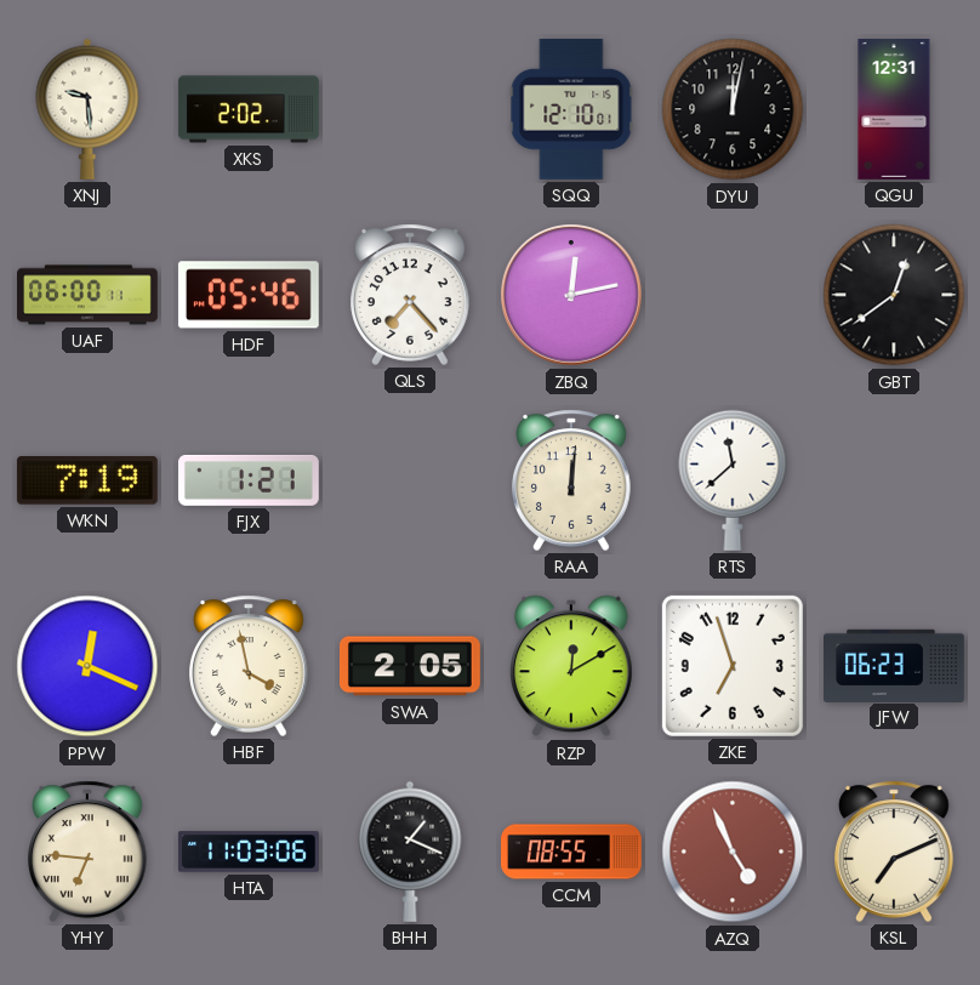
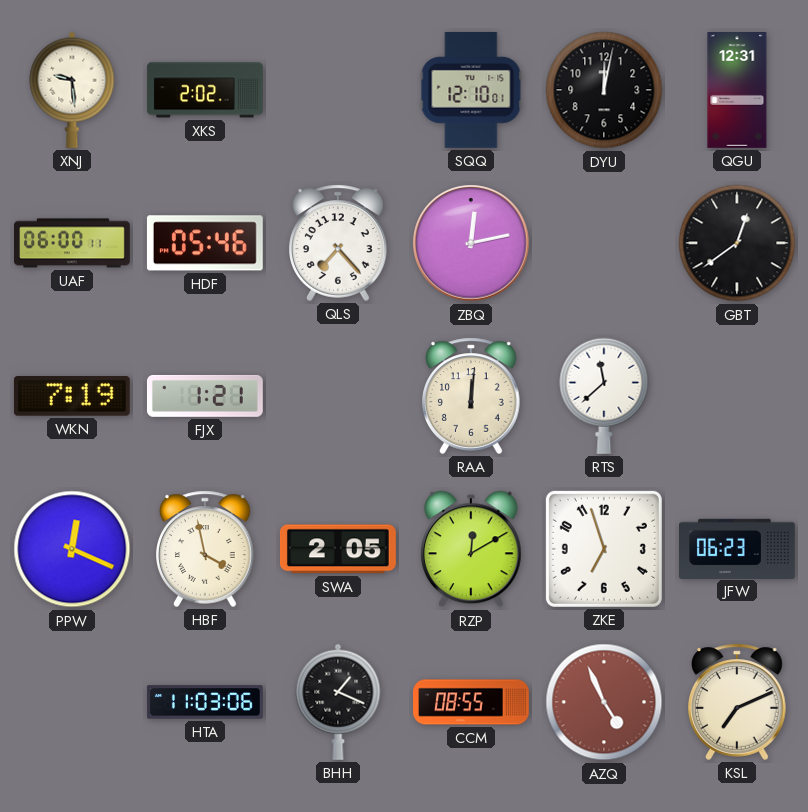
YHY: 6:46 -> none
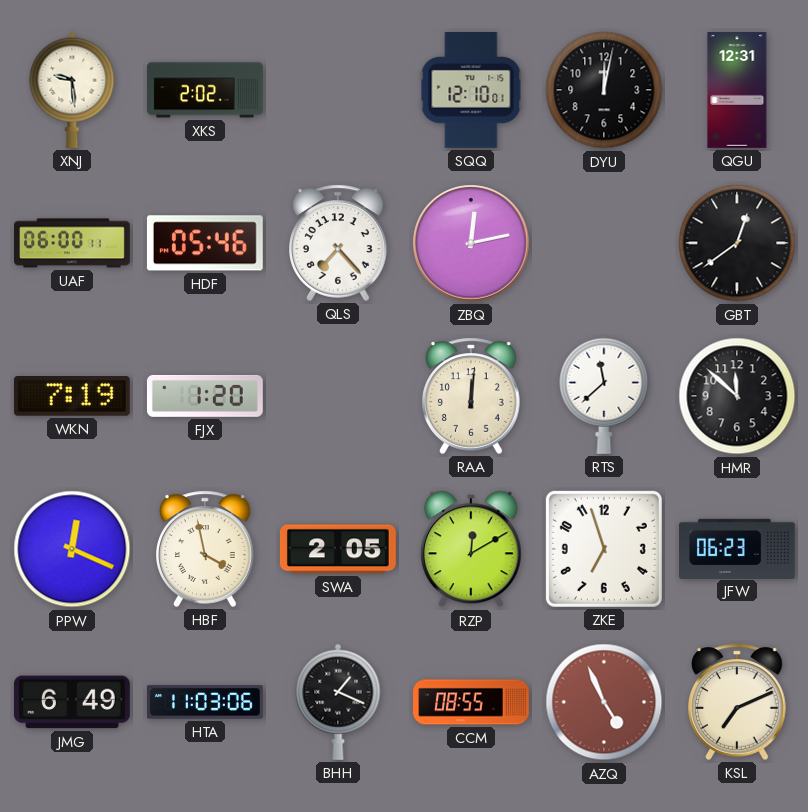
FJX: 1:21 -> 1:20
HMR: none -> 11:52
JMG: none -> 6:49
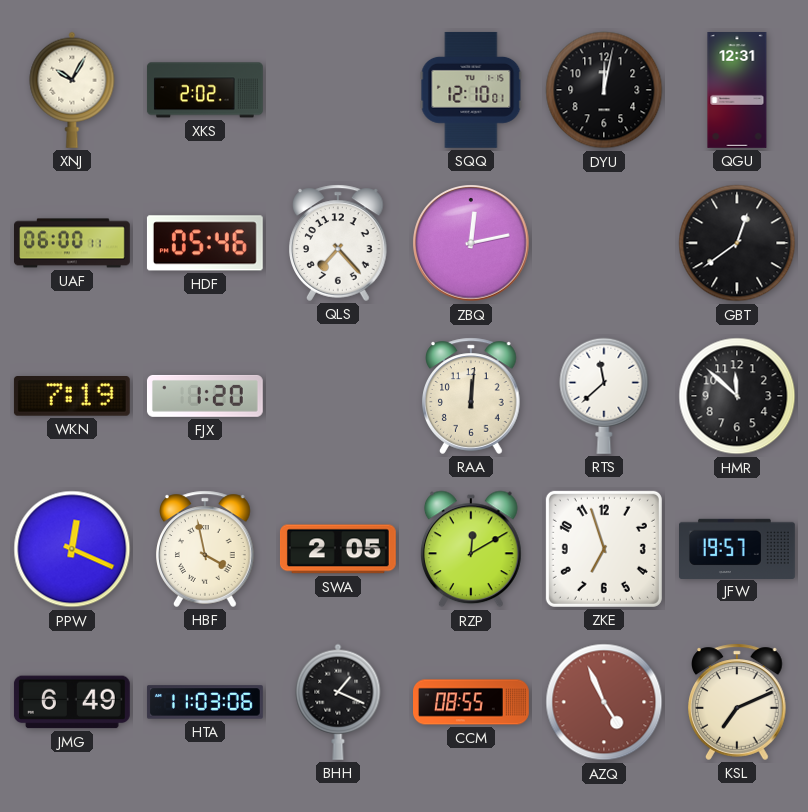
XNJ: 9:29 -> 10:05
JFW: 06:23 -> 19:57
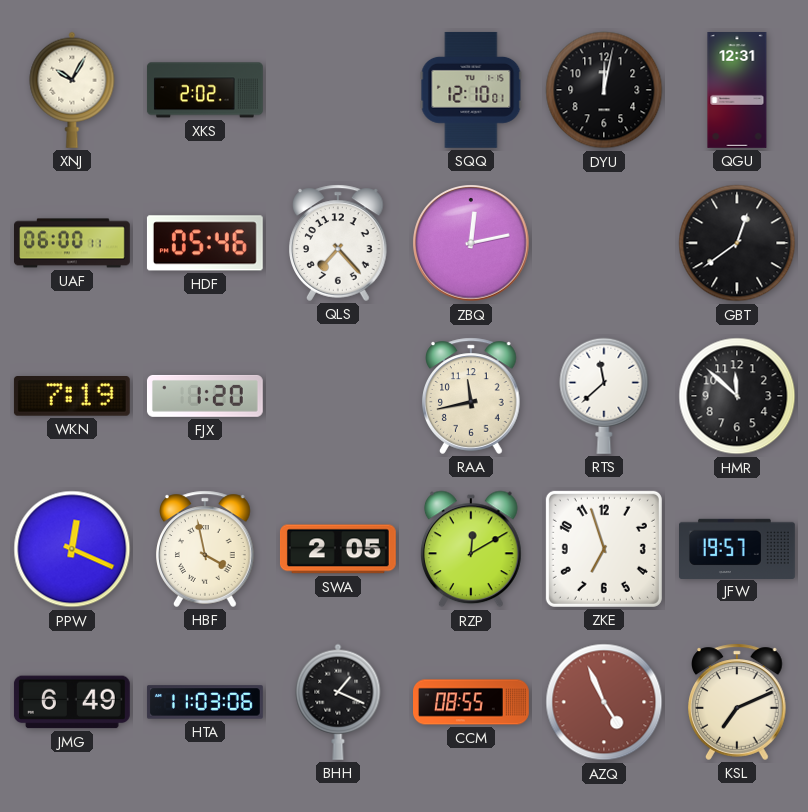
RAA: 12:01 -> 11:43
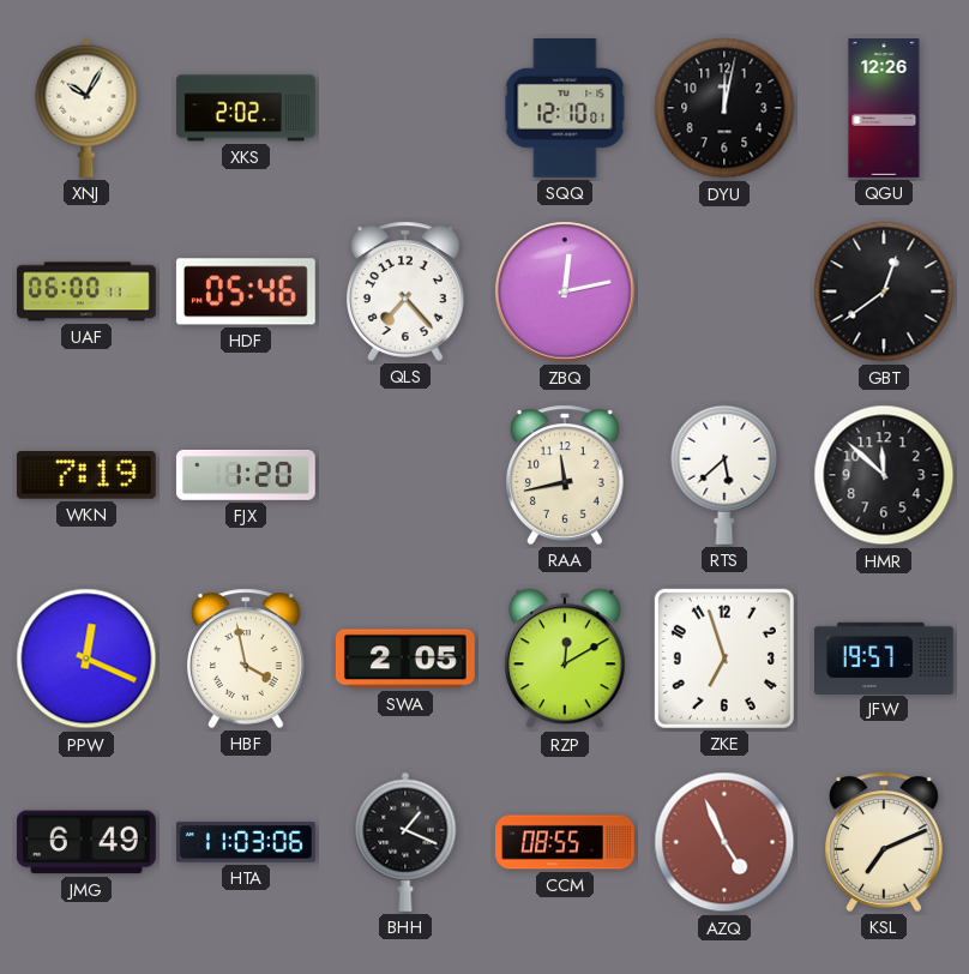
QGU: 12:31 -> 12:26
RTS: 11:38 -> 5:38
